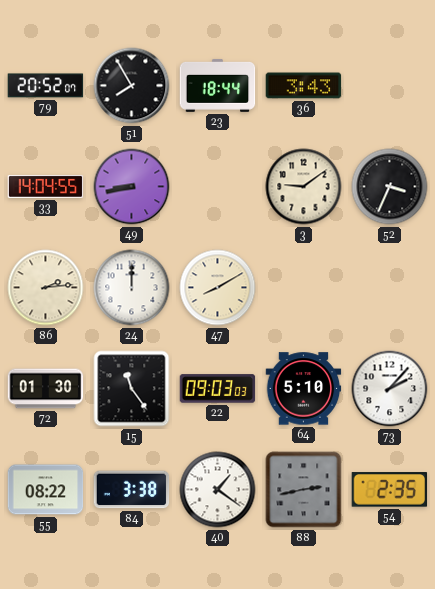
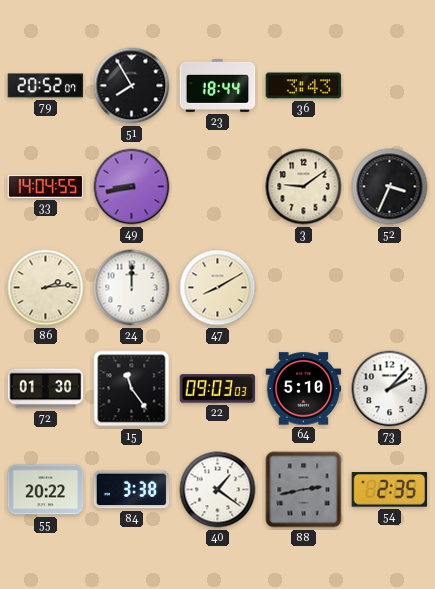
55: 08:22 -> 20:22
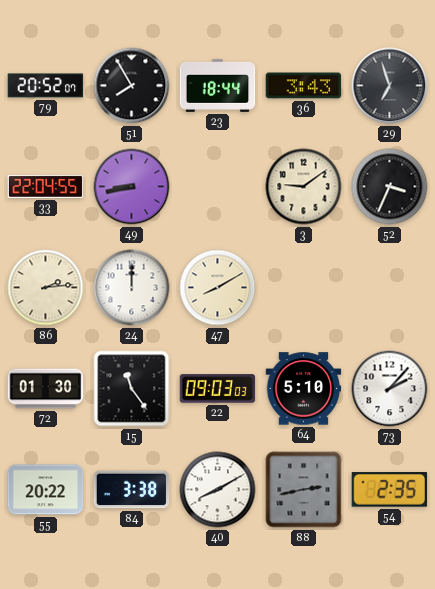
29: none -> 6:57
33: 14:04 -> 22:04
40: 1:21 -> 8:10
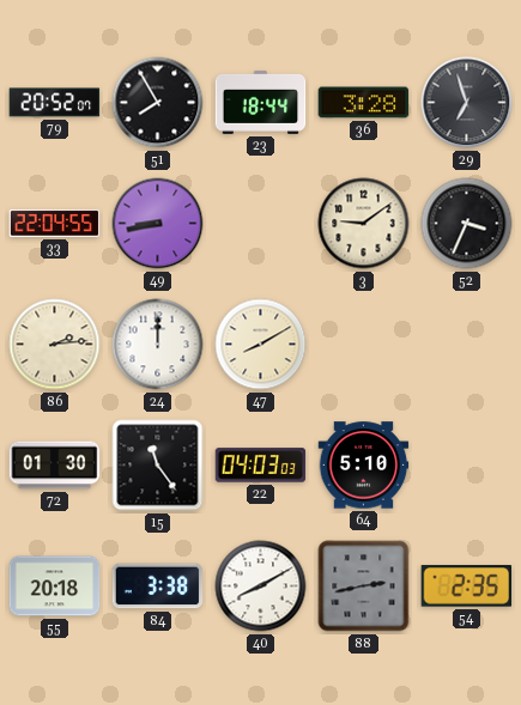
36: 3:43 -> 3:28
22: 09:03 -> 04:03
73: 2:07 -> none
55: 20:22 -> 20:18
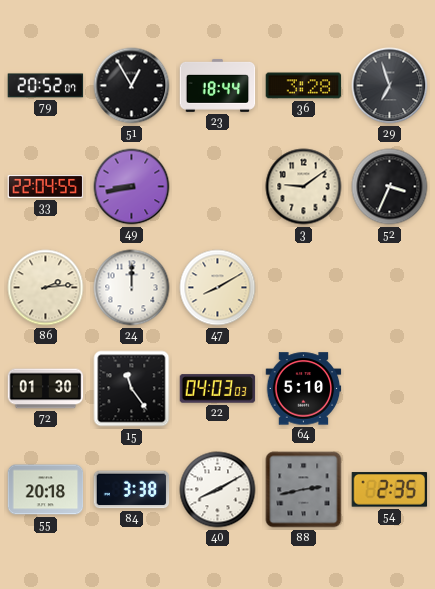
51: 7:55 -> 12:55
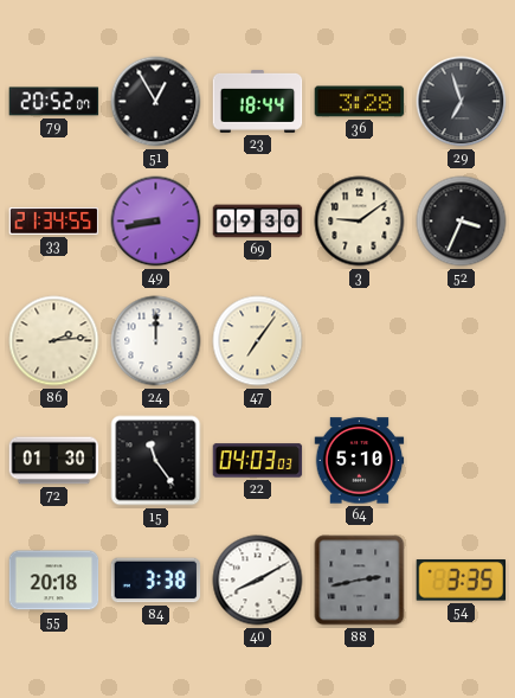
33: 22:04 -> 21:34
69: none -> 09:30
47: 8:10 -> 7:06
54: 2:35 -> 3:35
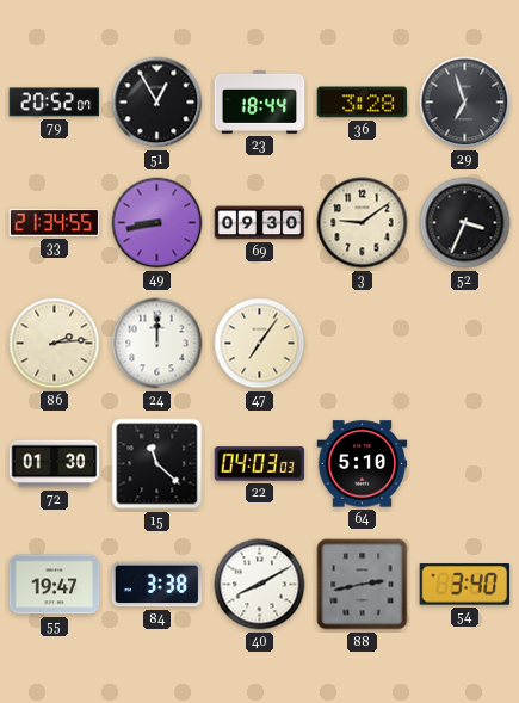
15: 11:24 -> 11:22
55: 20:18 -> 19:47
54: 3:35 -> 3:40
